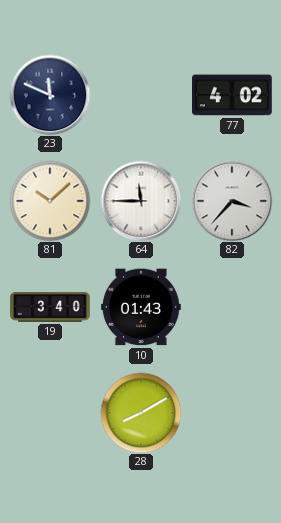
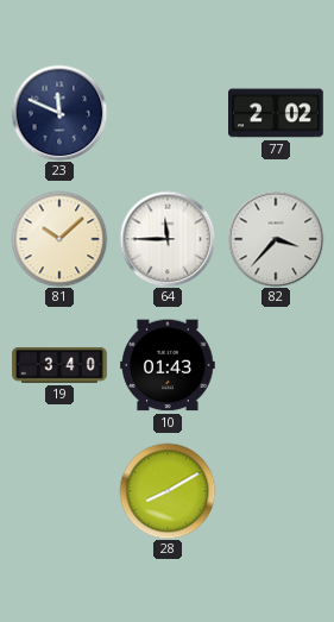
77: 4:02 -> 2:02
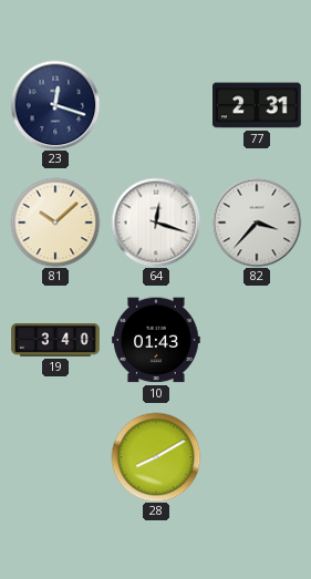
23: 11:49 -> 12:18
77: 2:02 -> 2:31
64: 11:45 -> 12:18
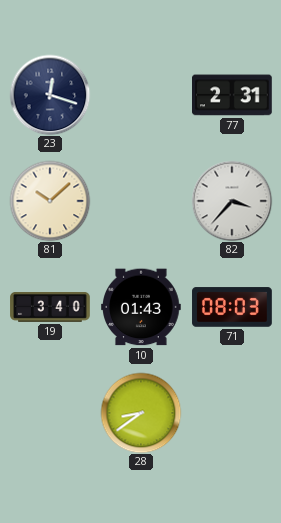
64: 12:18 -> none
71: none -> 08:03
28: 8:10 -> 8:39
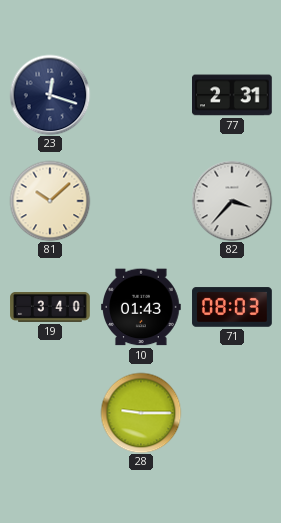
28: 8:39 -> 9:15
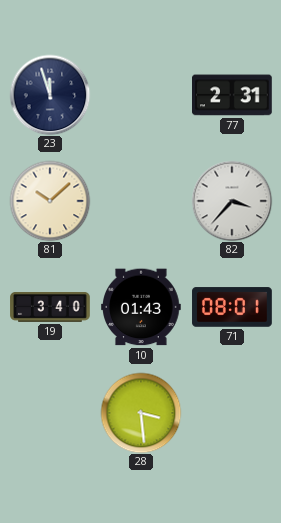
23: 12:18 -> 11:57
71: 08:03 -> 08:01
28: 9:15 -> 3:29
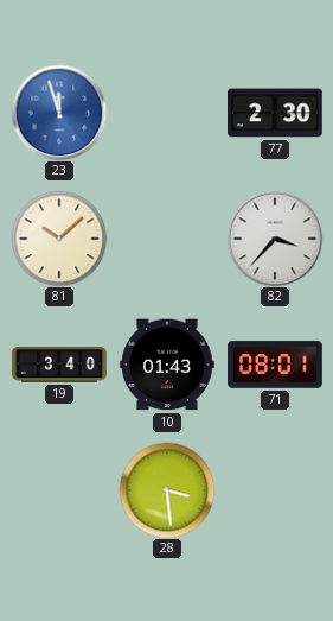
23 dial: navy -> blue
77: 2:31 -> 2:30
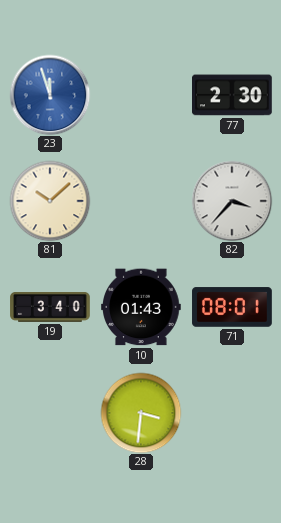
28: 3:29 -> 3:31
